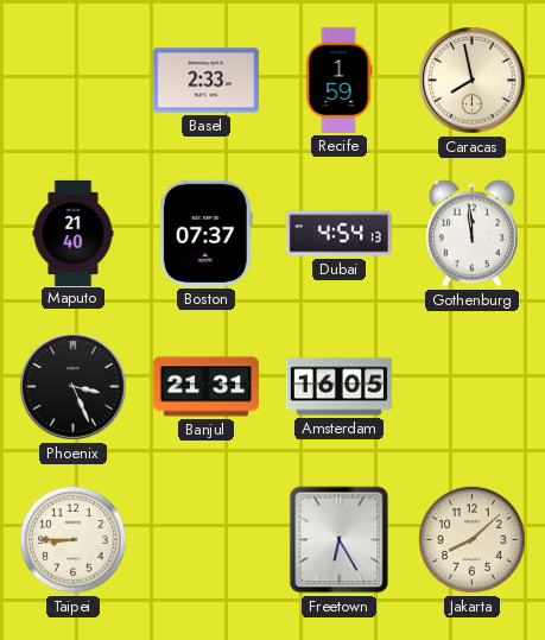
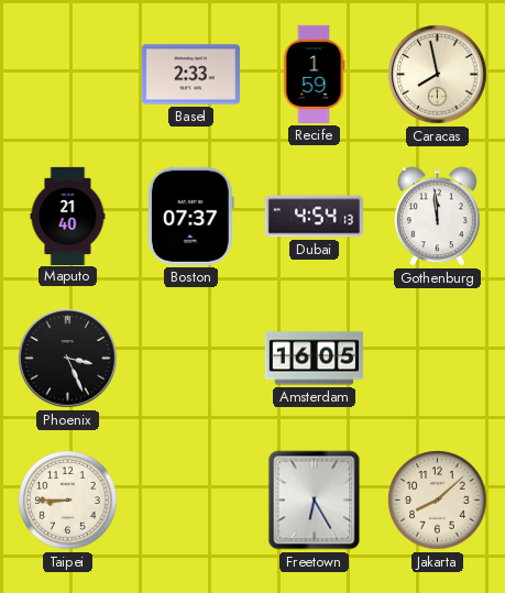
Banjul: 21:31 -> none
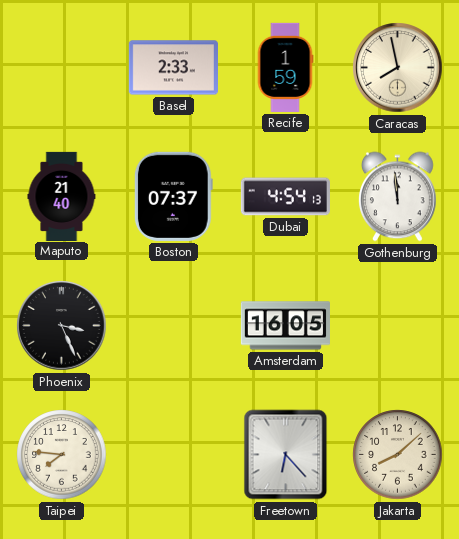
Taipei: 8:45 -> 7:46
Freetown: 6:25 -> 6:23
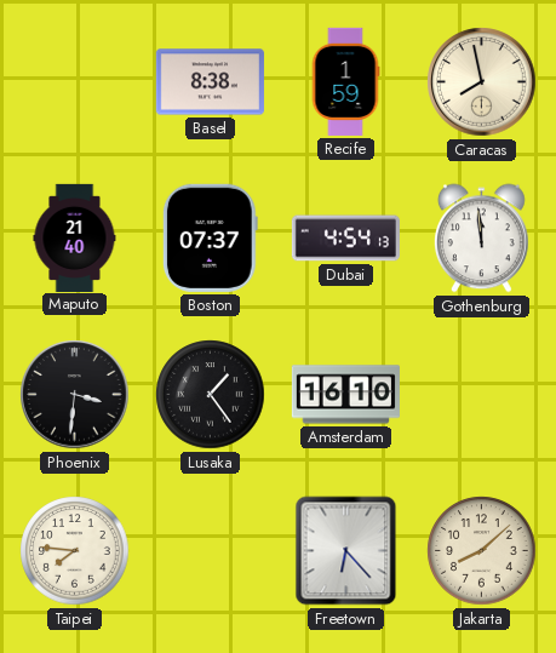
Basel: 2:33 -> 8:38
Phoenix: 3:26 -> 3:31
Lusaka: none -> 1:24
Amsterdam: 16:05 -> 16:10
